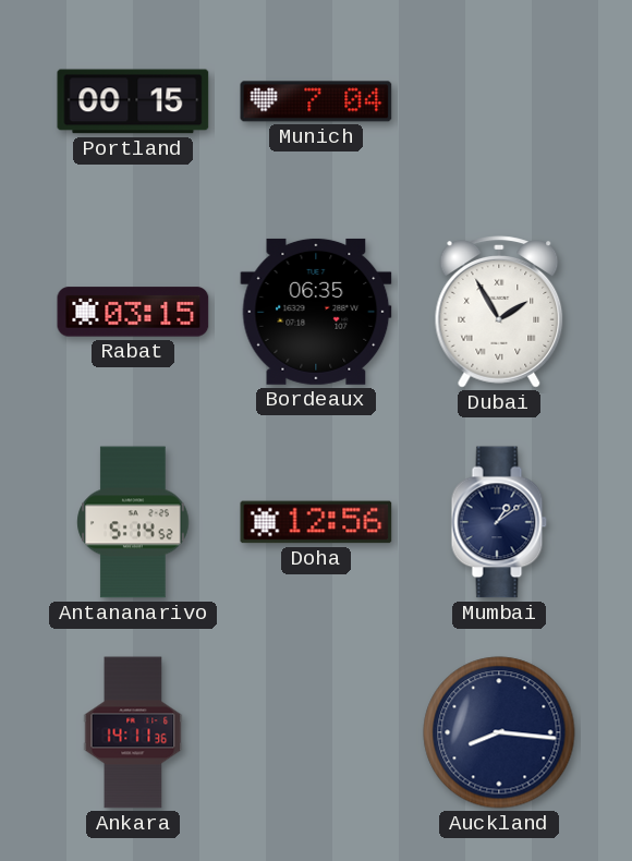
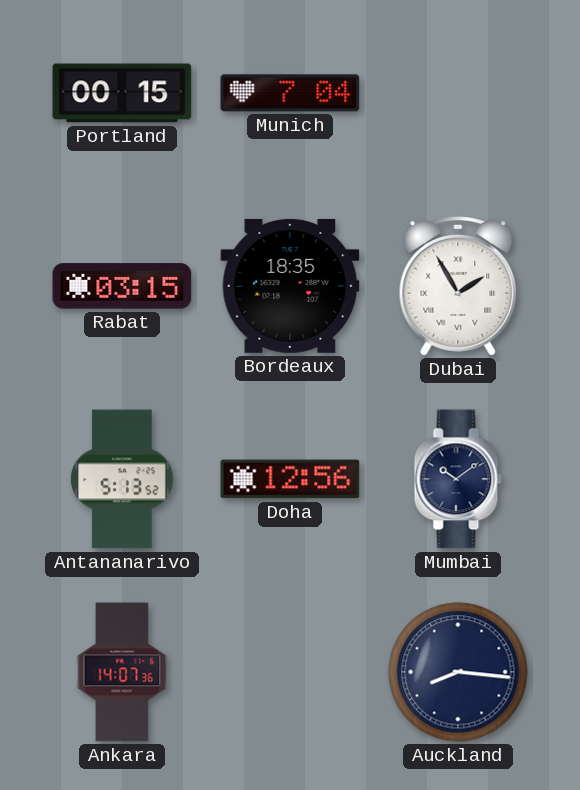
Bordeaux: 06:35 -> 18:35
Antananarivo: 5:14 -> 5:13
Mumbai: 1:09 -> 10:09
Ankara: 14:11 -> 14:07
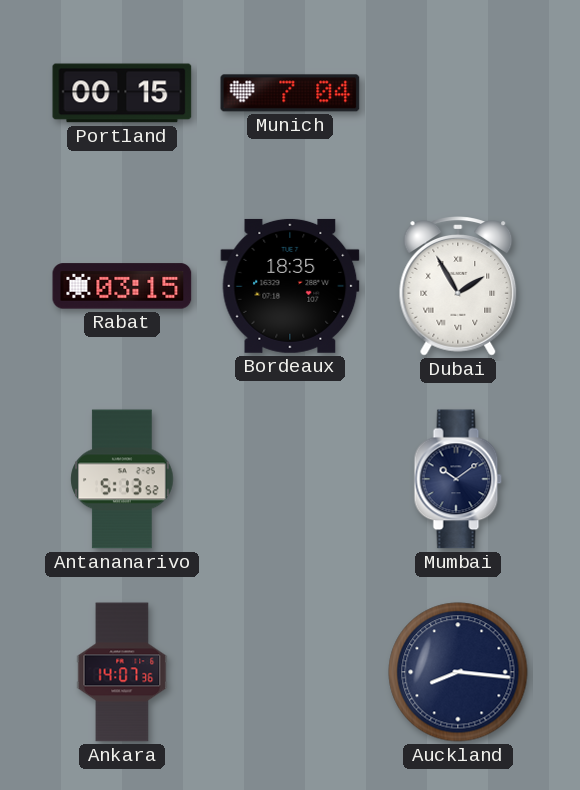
Doha: 12:56 -> none
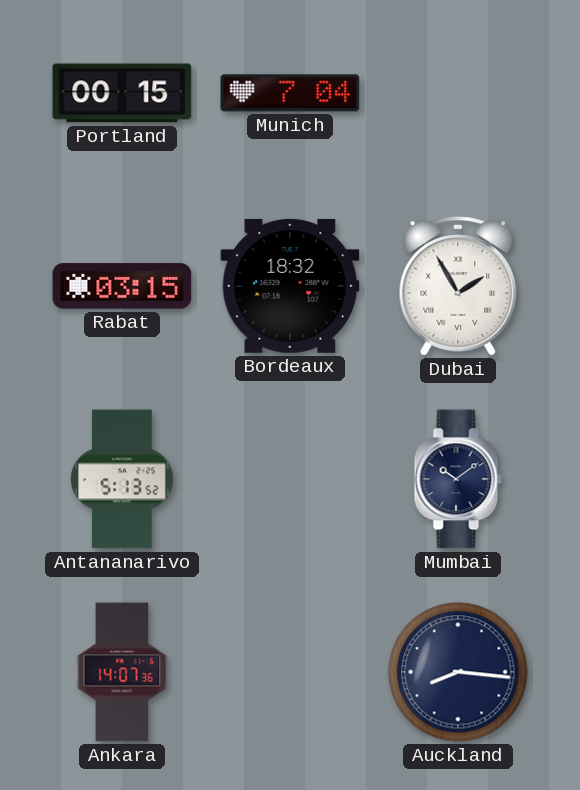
Bordeaux: 18:35 -> 18:32
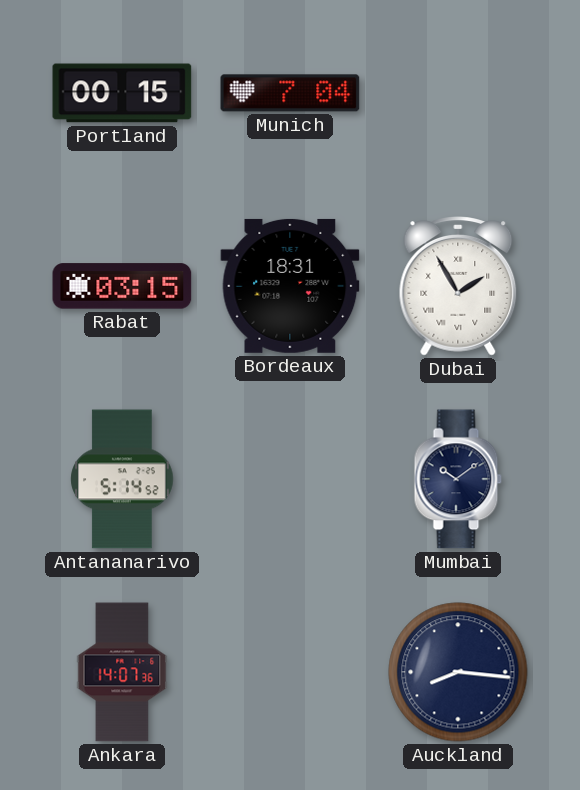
Bordeaux: 18:32 -> 18:31
Antananarivo: 5:13 -> 5:14
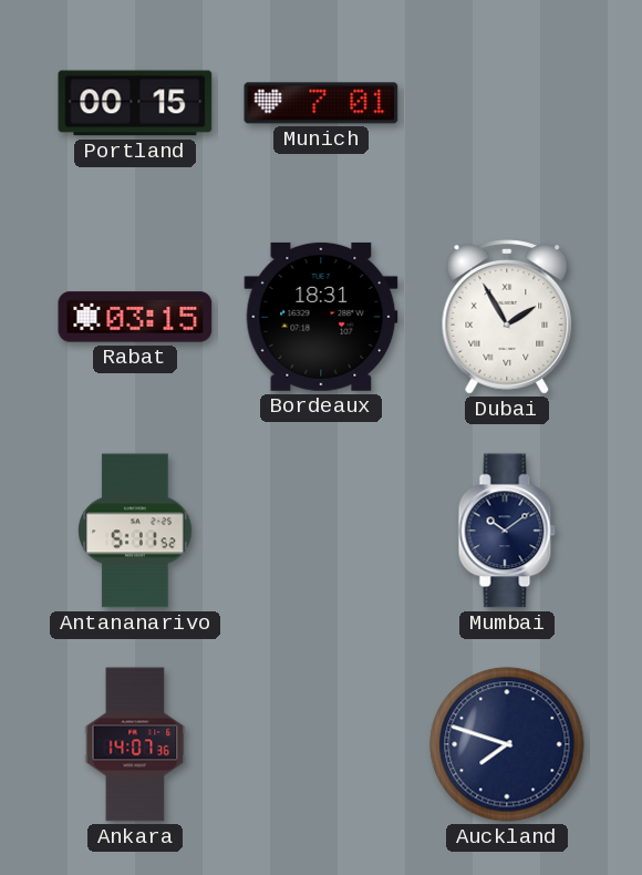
Munich: 7:04 -> 7:01
Antananarivo: 5:14 -> 5:11
Auckland: 8:16 -> 7:48
